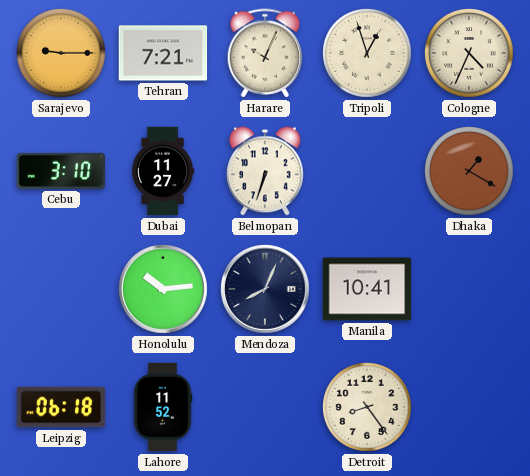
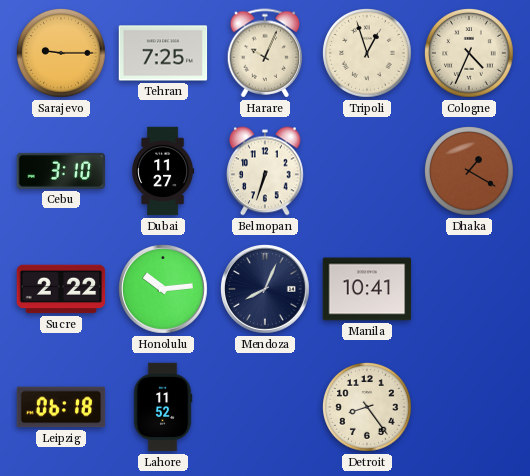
Tehran: 7:21 -> 7:25
Sucre: none -> 2:22
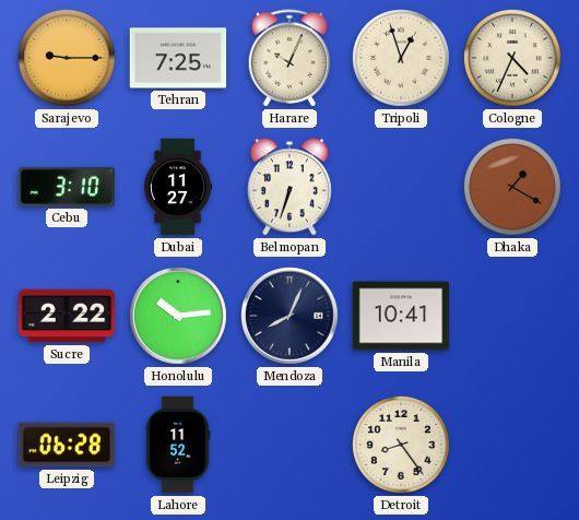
Leipzig: 06:18 -> 06:28
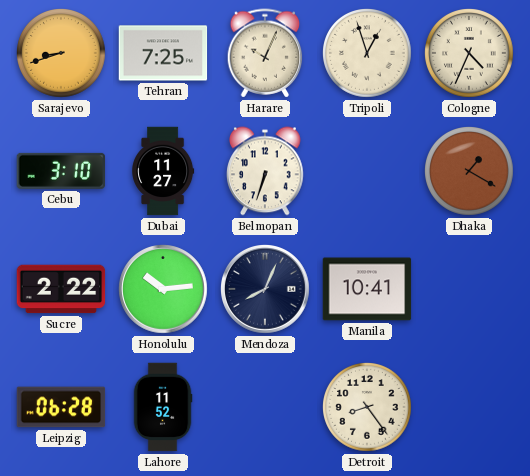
Sarajevo: 9:15 -> 8:42
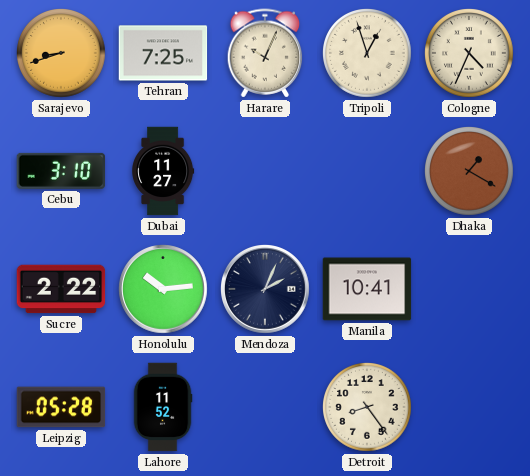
Belmopan: 6:33 -> none
Mendoza: 8:04 -> 2:04
Leipzig: 06:28 -> 05:28
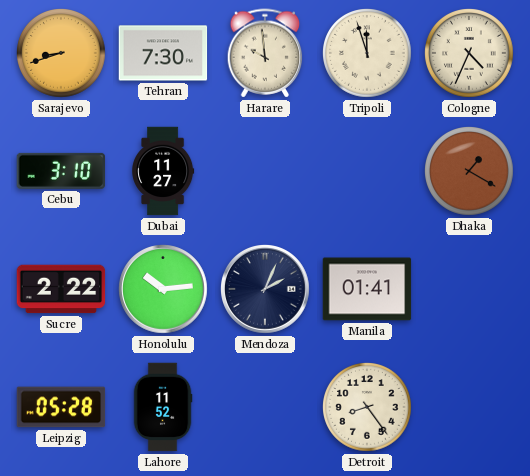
Tehran: 7:25 -> 7:30
Harare: 10:04 -> 9:59
Tripoli: 12:57 -> 11:57
Manila: 10:41 -> 01:41
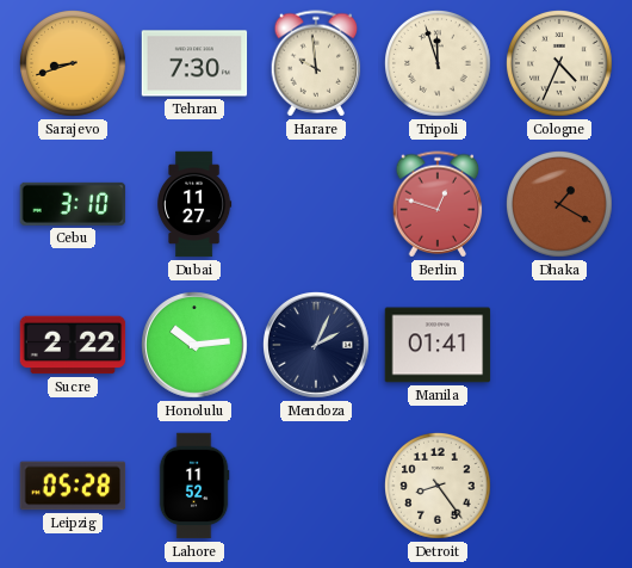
Berlin: none -> 12:48
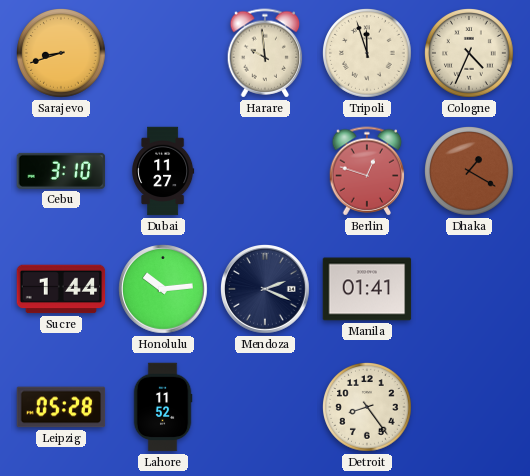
Tehran: 7:30 -> none
Sucre: 2:22 -> 1:44
Mendoza: 2:04 -> 2:19
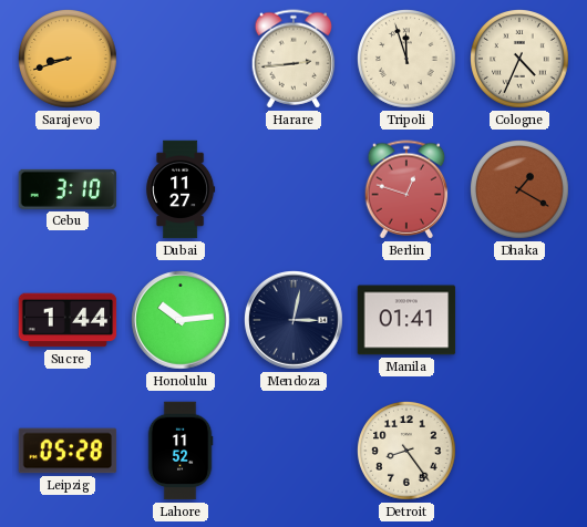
Harare: 9:59 -> 2:44
Mendoza: 2:19 -> 3:02
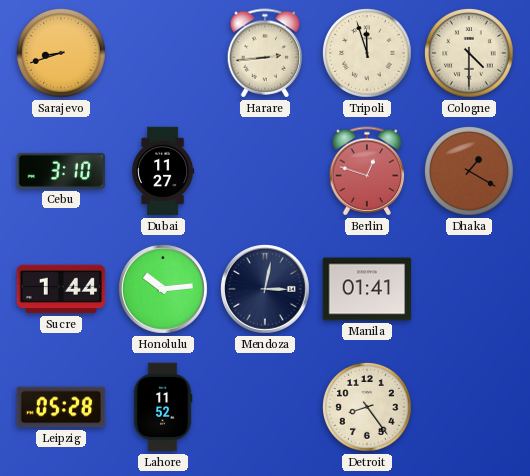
Cologne: 4:34 -> 4:30
